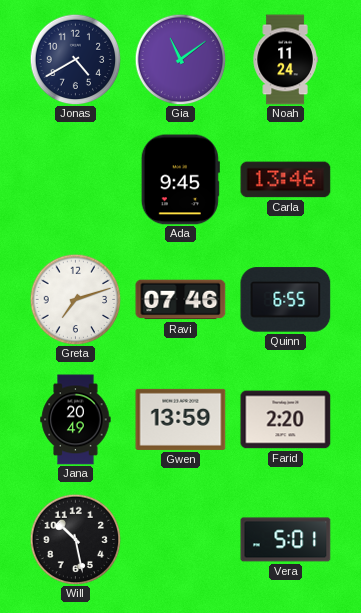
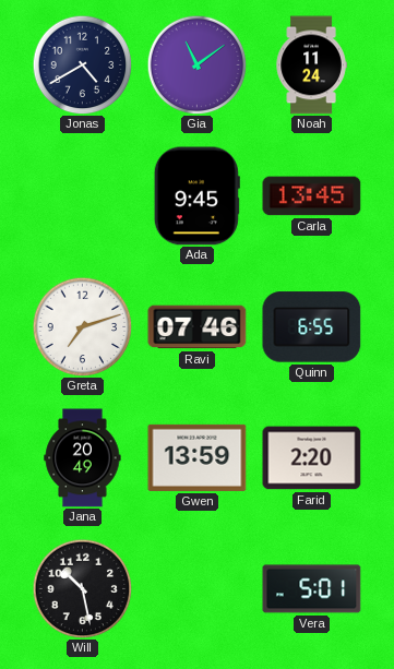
Carla: 13:46 -> 13:45
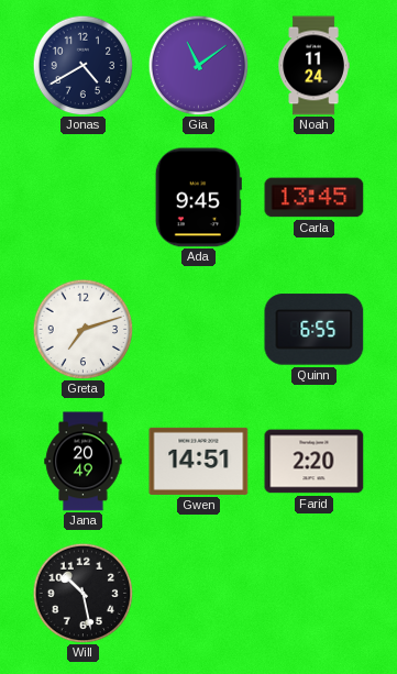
Ravi: 07:46 -> none
Gwen: 13:59 -> 14:51
Vera: 5:01 -> none
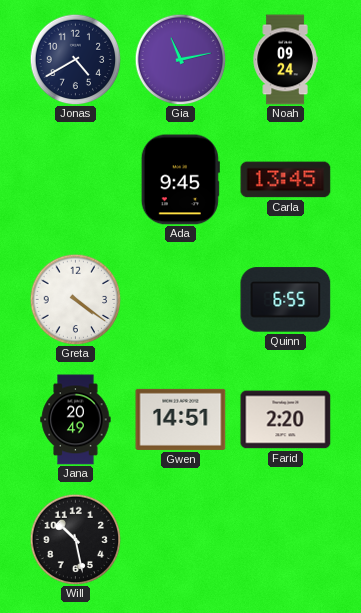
Gia: 11:09 -> 11:13
Noah: 11:24 -> 09:24
Greta: 7:12 -> 4:21
